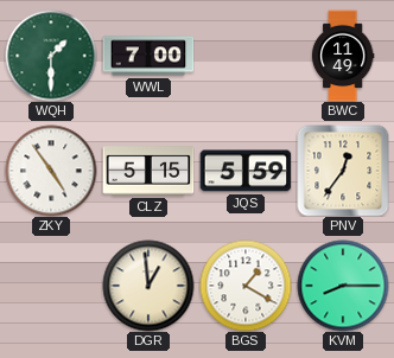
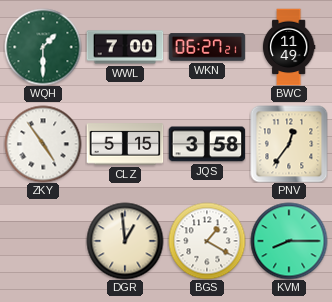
WKN: none -> 06:27
JQS: 5:59 -> 3:58
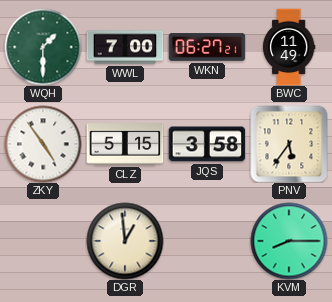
PNV: 12:36 -> 5:36
BGS: 1:20 -> none
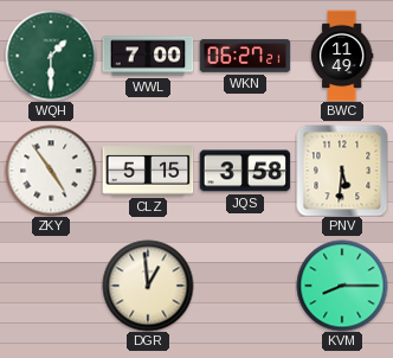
PNV: 5:36 -> 5:31
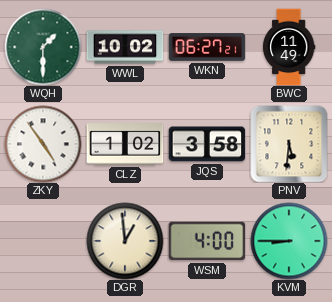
WWL: 7:00 -> 10:02
CLZ: 5:15 -> 1:02
WSM: none -> 4:00
KVM: 8:15 -> 8:45
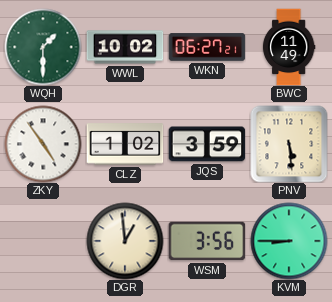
JQS: 3:58 -> 3:59
PNV: 5:31 -> 5:29
WSM: 4:00 -> 3:56
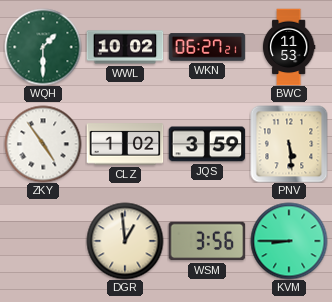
BWC: 11:49 -> 11:53
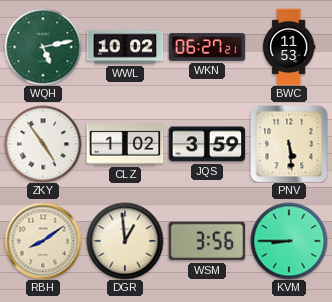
WQH: 1:30 -> 5:13
RBH: none -> 8:09
